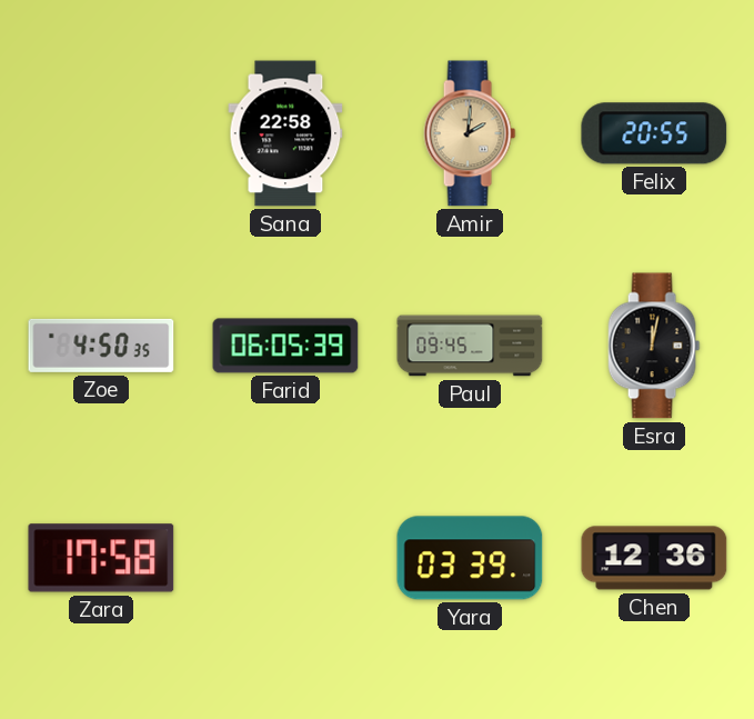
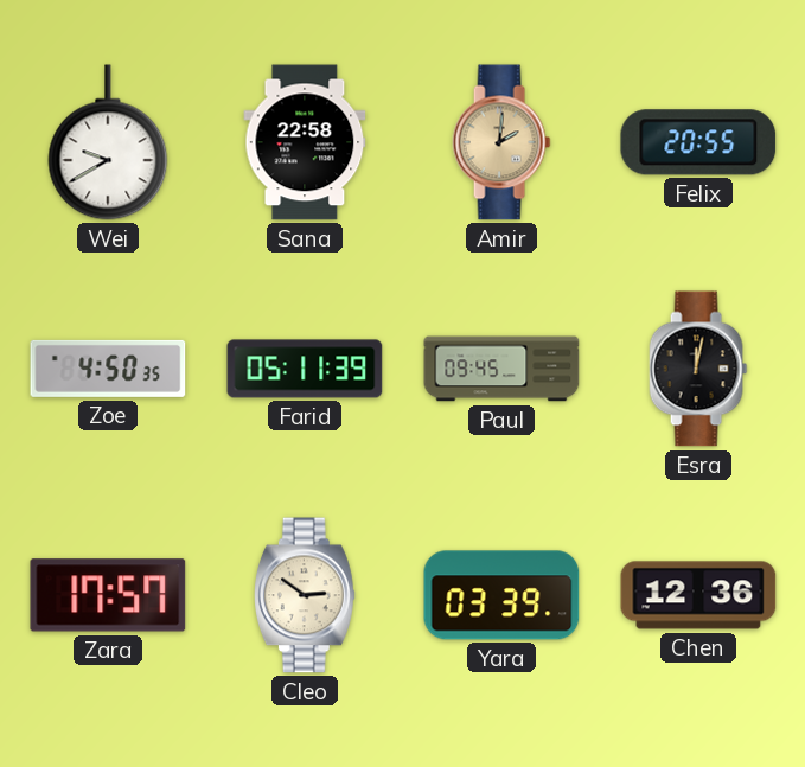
Wei: none -> 9:40
Farid: 06:05 -> 05:11
Zara: 17:58 -> 17:57
Cleo: none -> 2:51
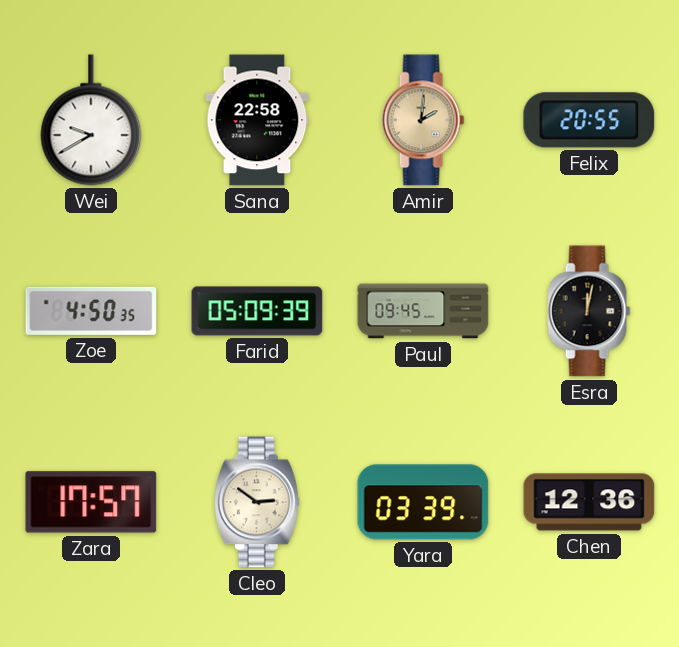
Farid: 05:11 -> 05:09
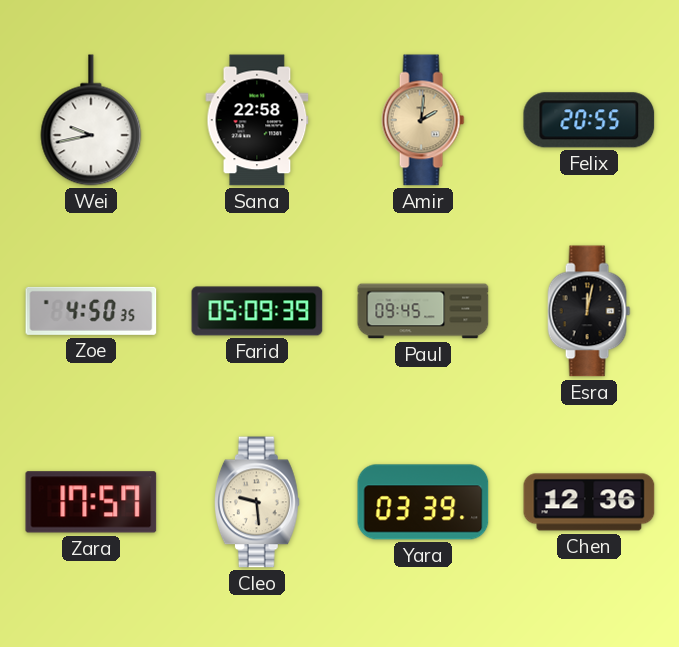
Wei: 9:40 -> 9:43
Cleo: 2:51 -> 9:29
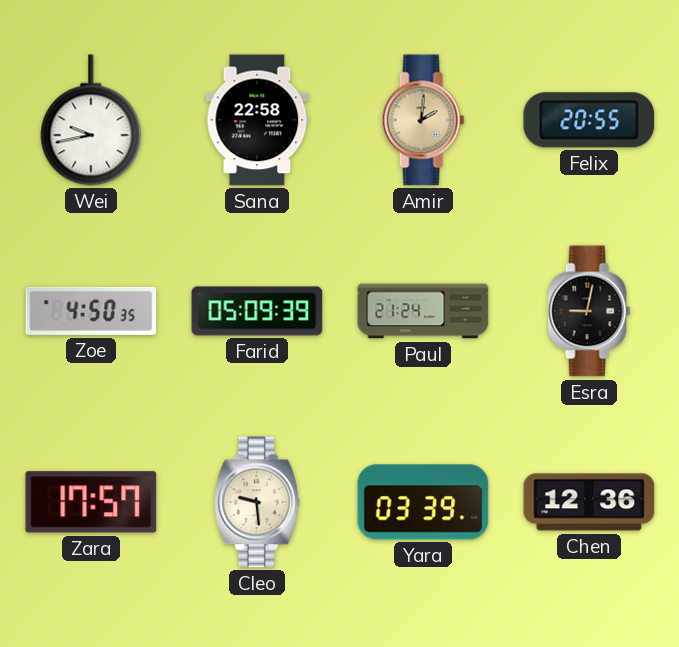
Paul: 09:45 -> 21:24
Esra: 12:02 -> 9:02
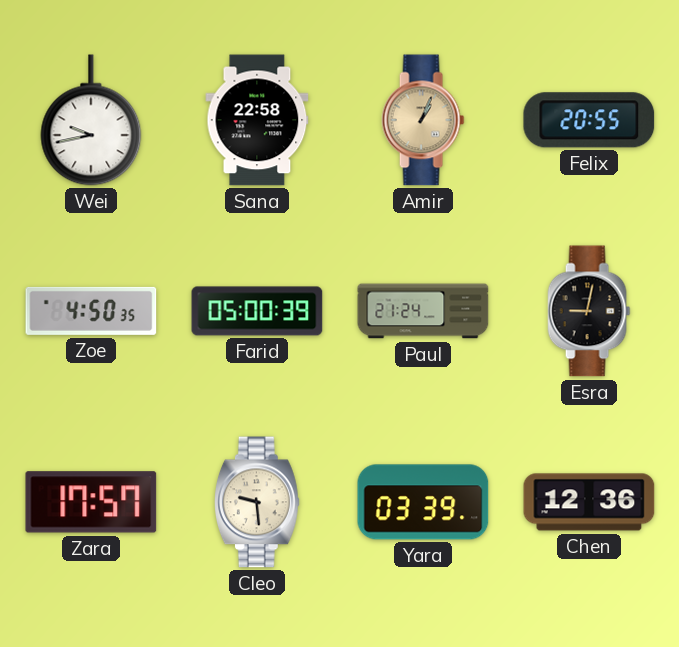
Amir: 2:01 -> 1:04
Farid: 05:09 -> 05:00
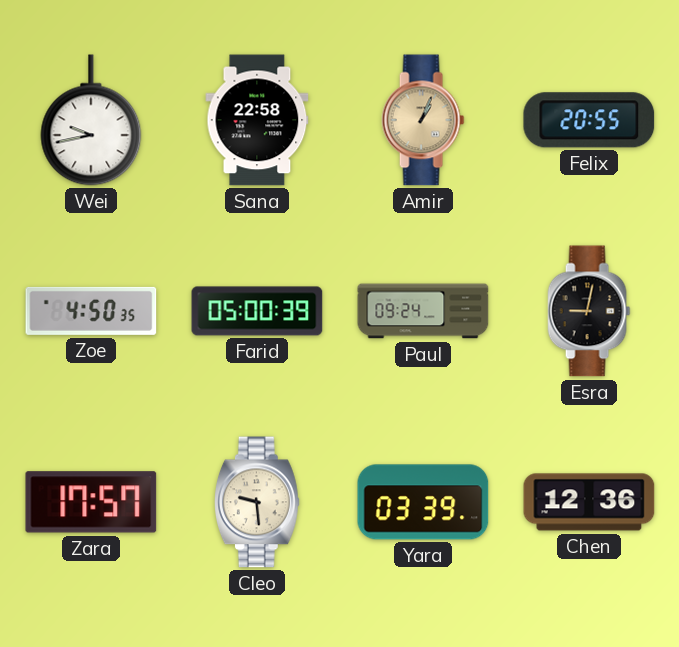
Paul: 21:24 -> 09:24
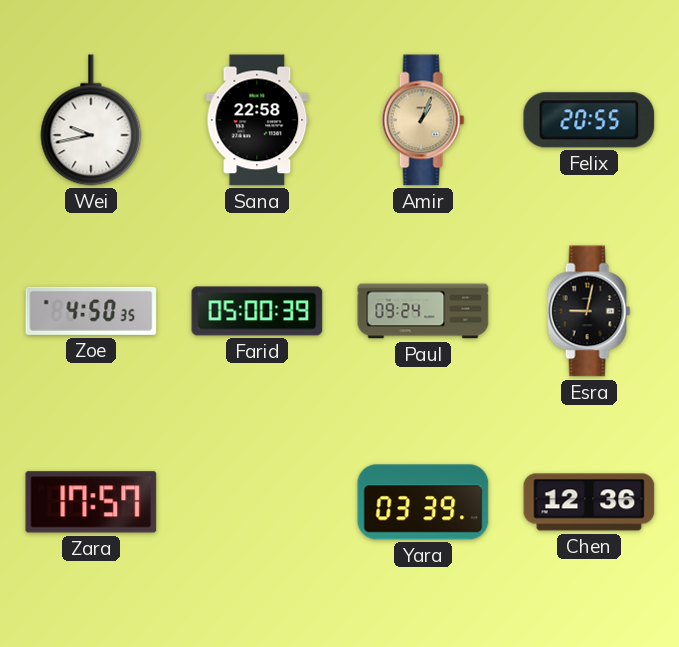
Cleo: 9:29 -> none
